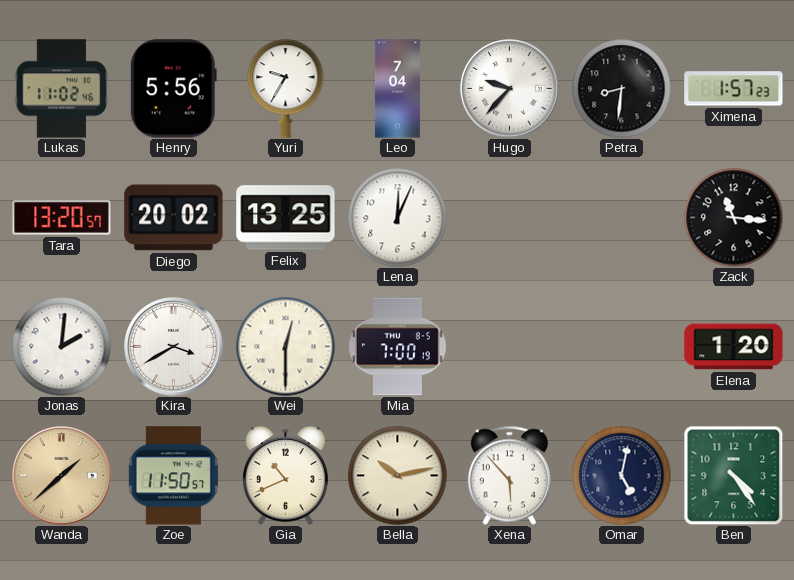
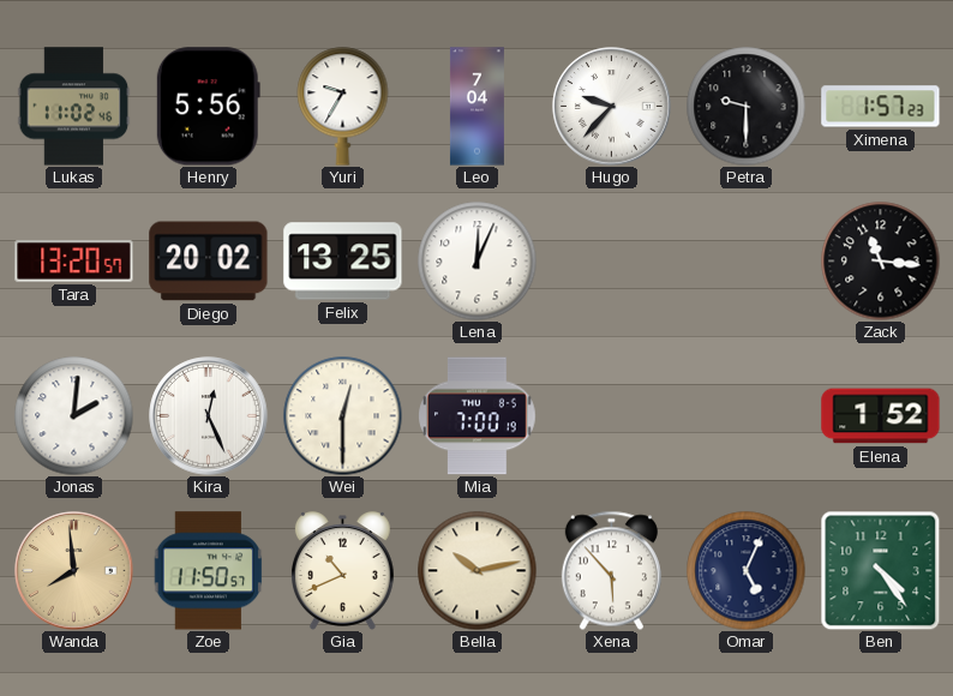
Petra: 8:31 -> 9:30
Kira: 3:40 -> 12:26
Elena: 1:20 -> 1:52
Wanda: 1:38 -> 7:59
Omar: 5:02 -> 5:04
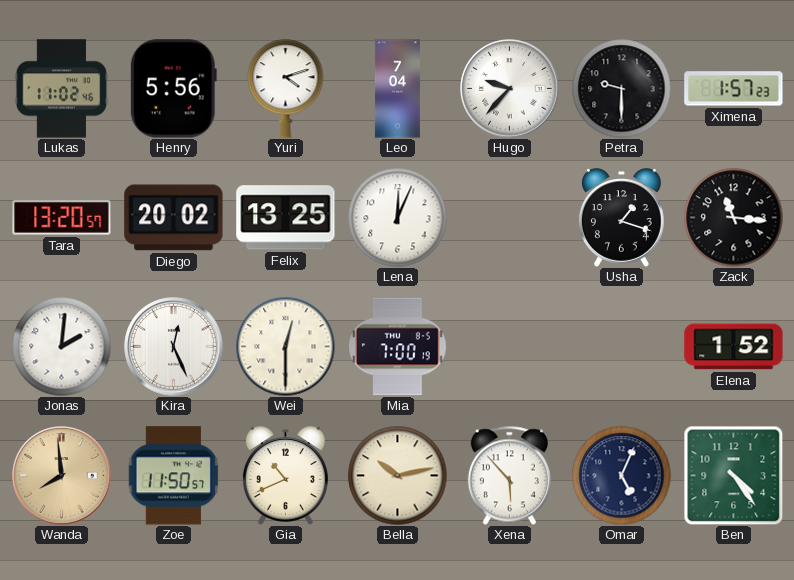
Yuri: 9:35 -> 4:12
Usha: none -> 1:18
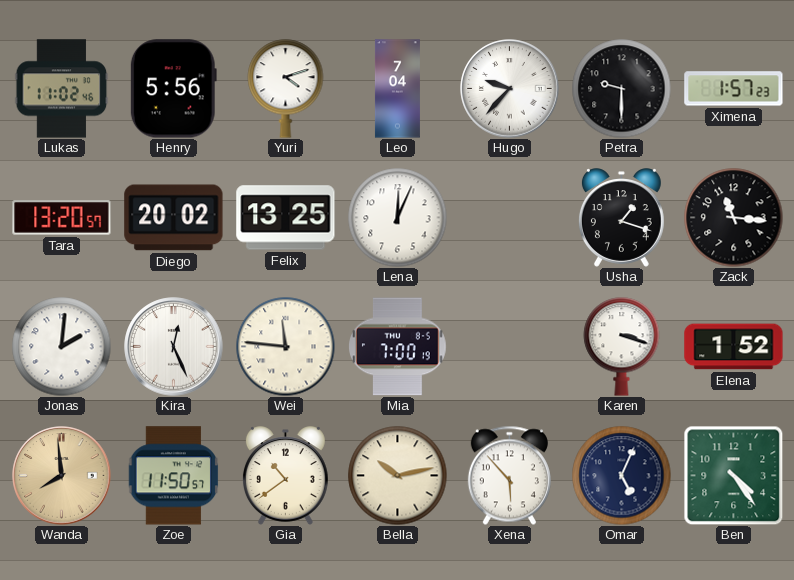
Wei: 12:30 -> 11:46
Karen: none -> 3:18
Gia: 10:41 -> 10:39
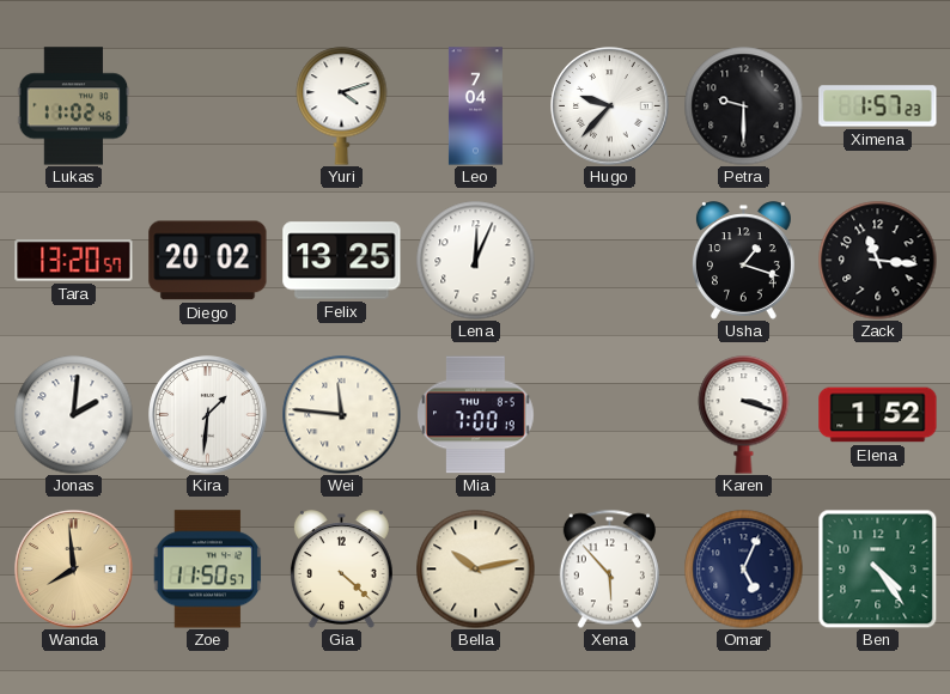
Henry: 5:56 -> none
Kira: 12:26 -> 1:31
Gia: 10:39 -> 4:22
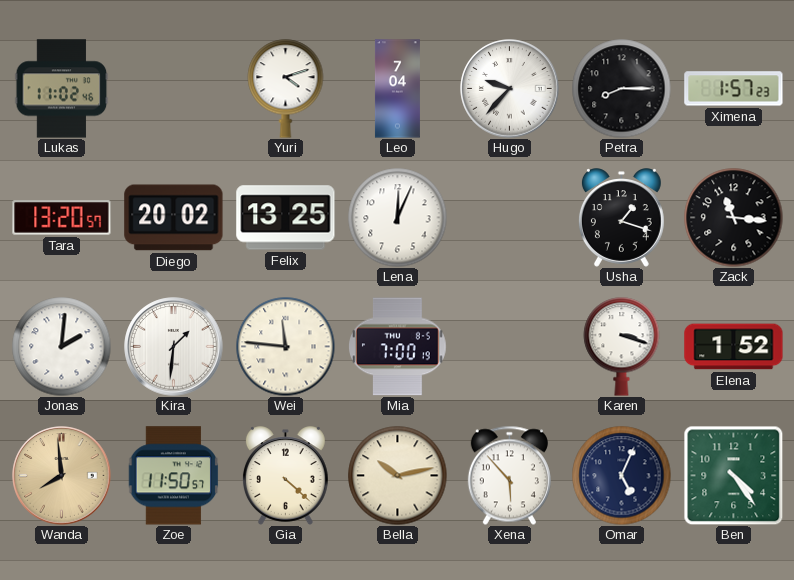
Petra: 9:30 -> 8:15
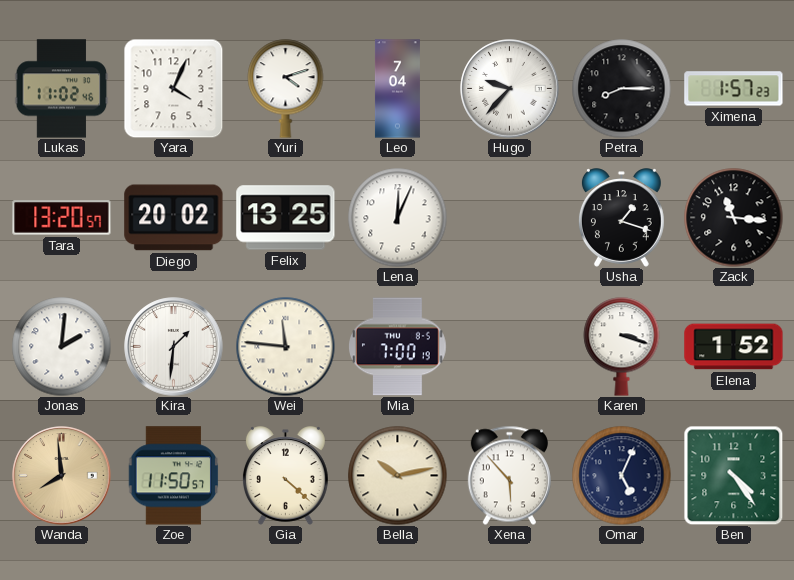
Yara: none -> 4:04
